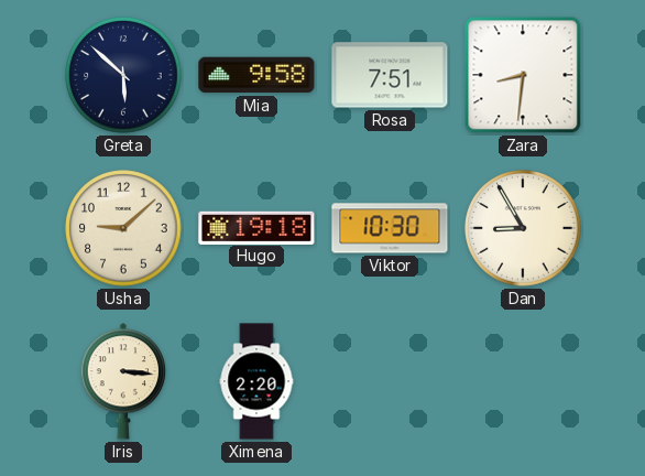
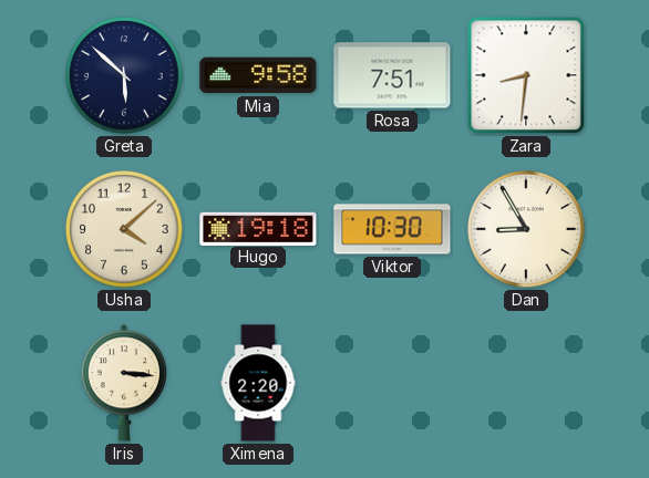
Usha: 9:08 -> 4:08
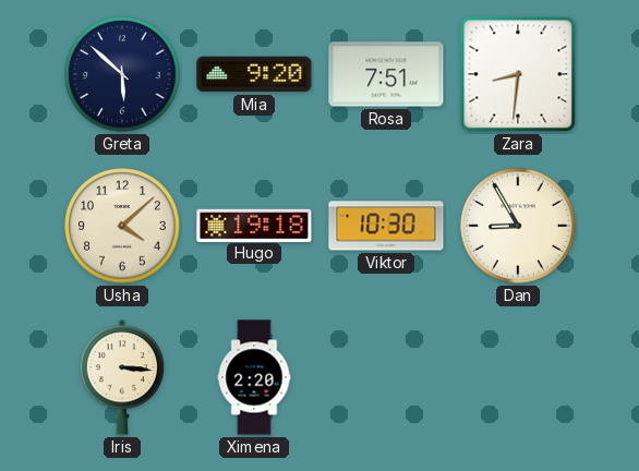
Mia: 9:58 -> 9:20
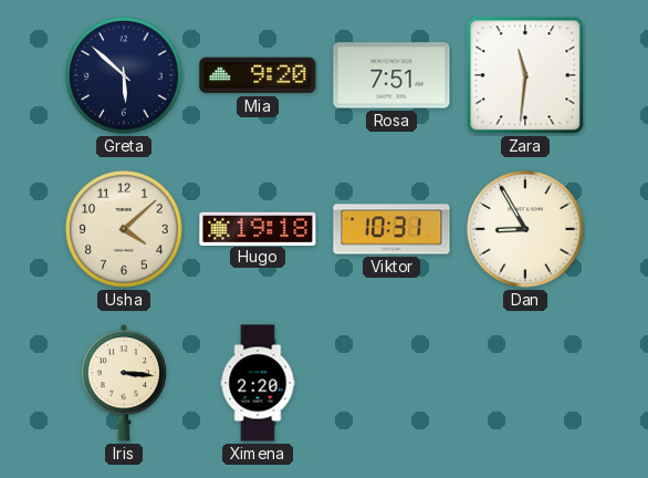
Zara: 8:31 -> 11:31
Viktor: 10:30 -> 10:31
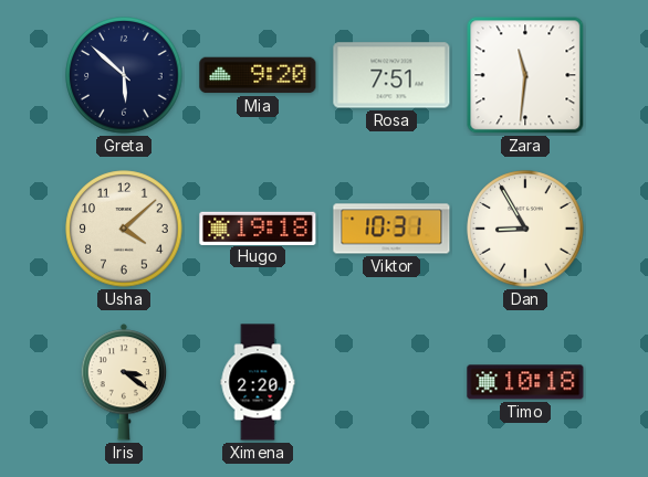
Iris: 3:16 -> 3:21
Timo: none -> 10:18
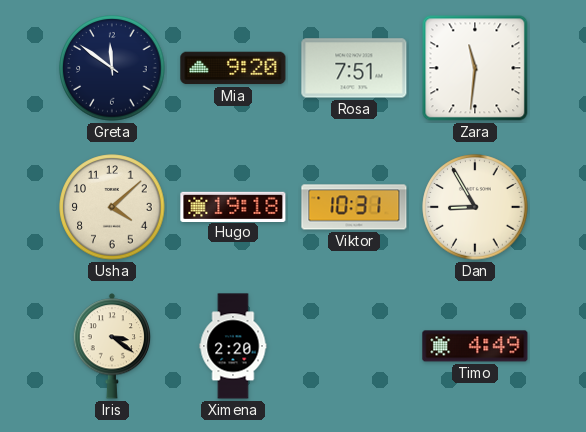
Greta: 5:52 -> 11:51
Timo: 10:18 -> 4:49
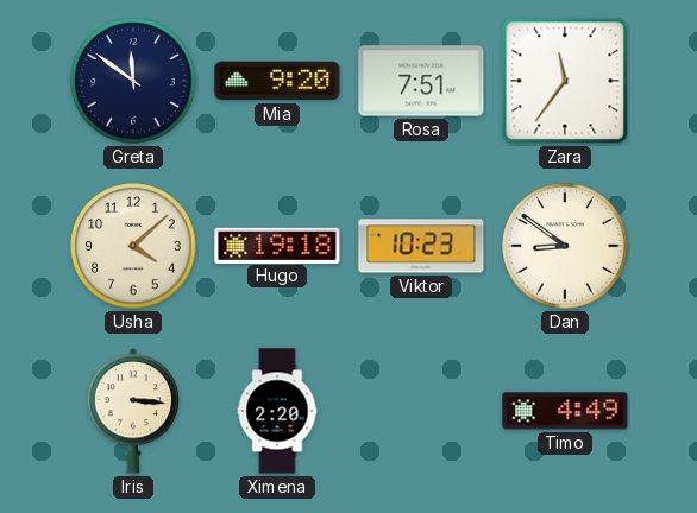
Zara: 11:31 -> 11:36
Viktor: 10:31 -> 10:23
Dan: 8:55 -> 8:51
Iris: 3:21 -> 3:16
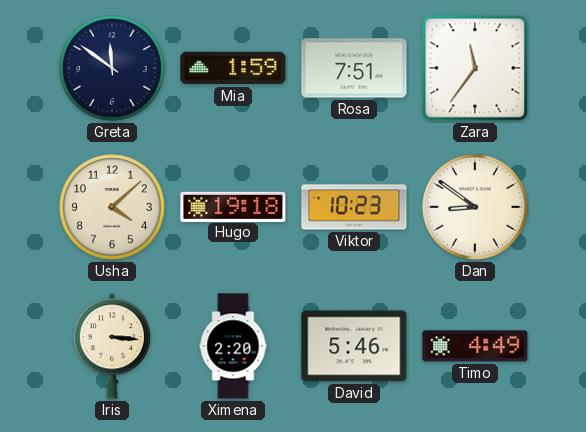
Mia: 9:20 -> 1:59
David: none -> 5:46
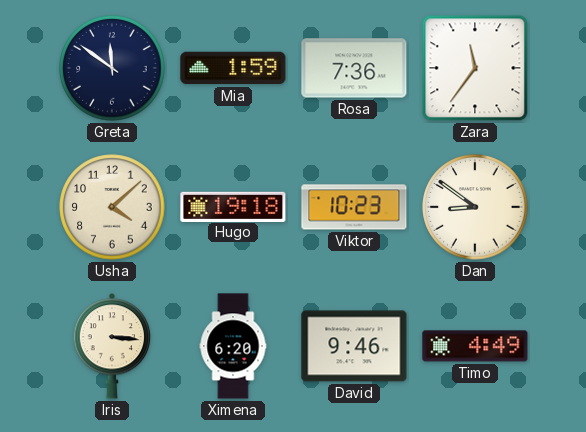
Rosa: 7:51 -> 7:36
Ximena: 2:20 -> 6:20
David: 5:46 -> 9:46
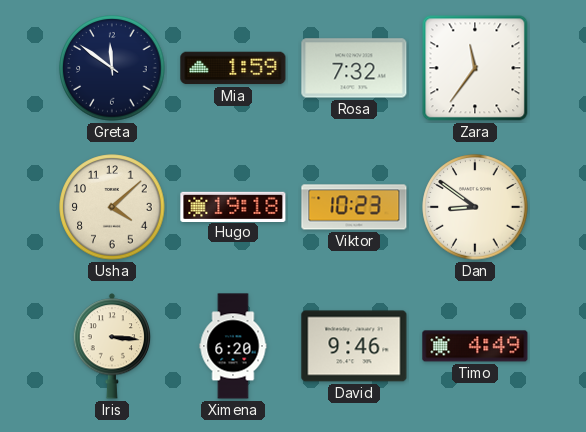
Rosa: 7:36 -> 7:32
